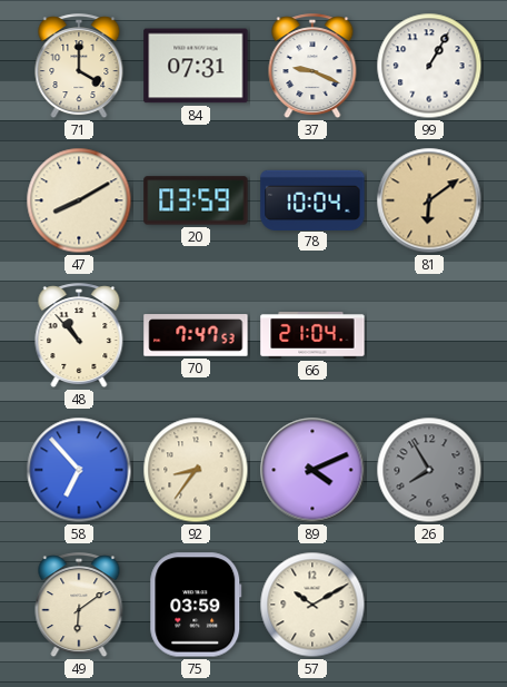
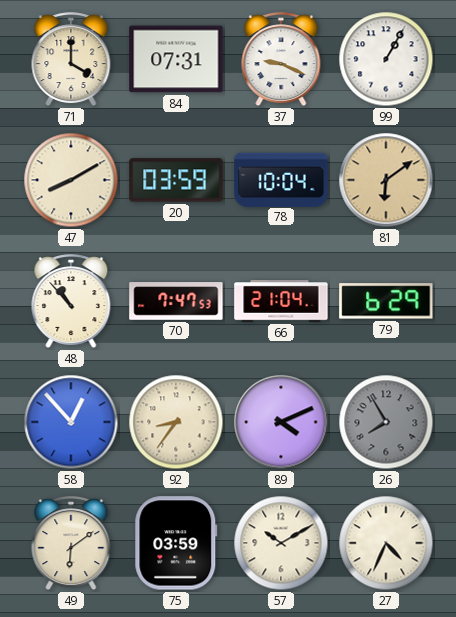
79: none -> 6:29
58: 6:53 -> 12:53
27: none -> 4:34
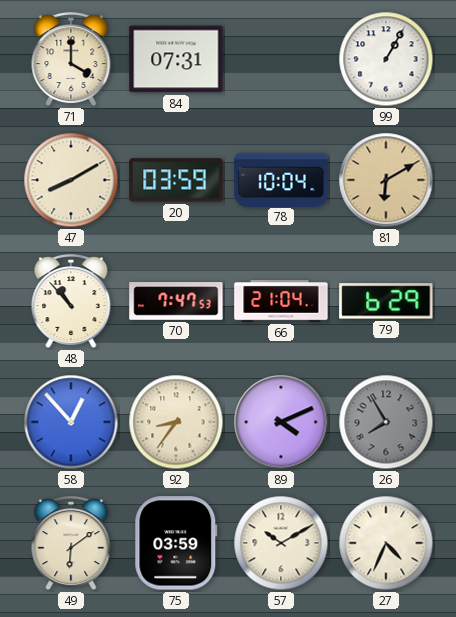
37: 9:19 -> none
81: 6:09 -> 6:10
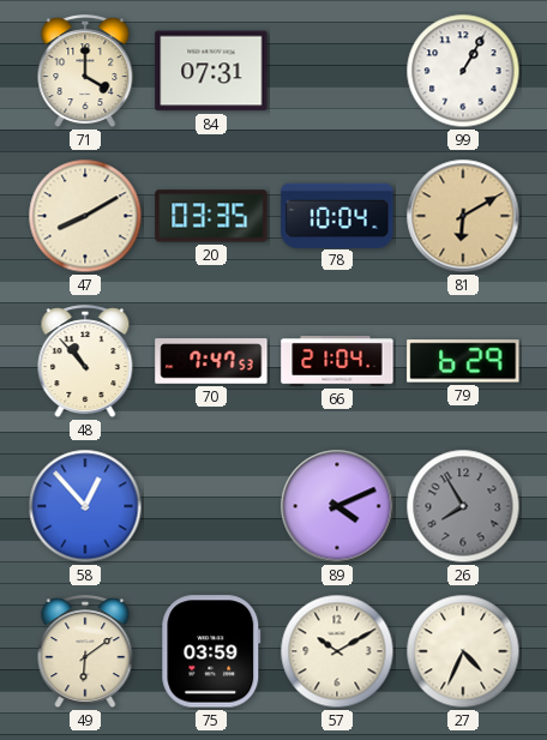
20: 03:59 -> 03:35
92: 8:36 -> none
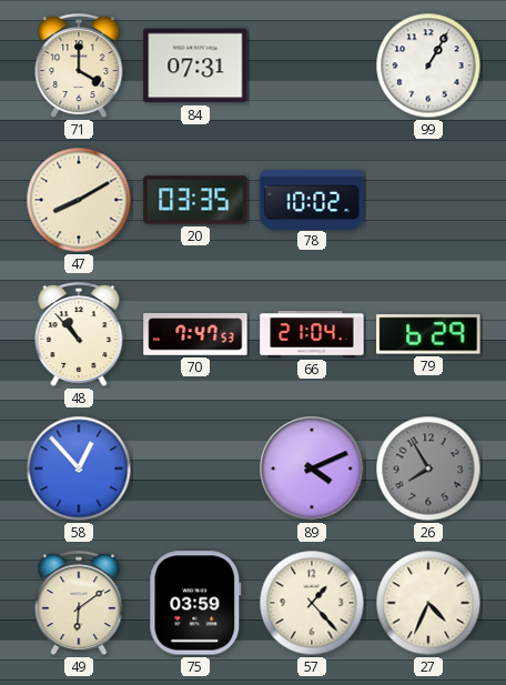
78: 10:04 -> 10:02
81: 6:10 -> none
57: 10:10 -> 1:23
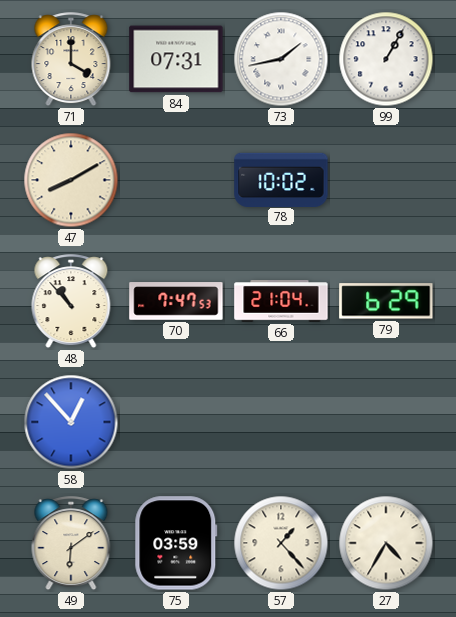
73: none -> 1:43
20: 03:35 -> none
89: 4:11 -> none
26: 7:55 -> none
27: 4:34 -> 4:35
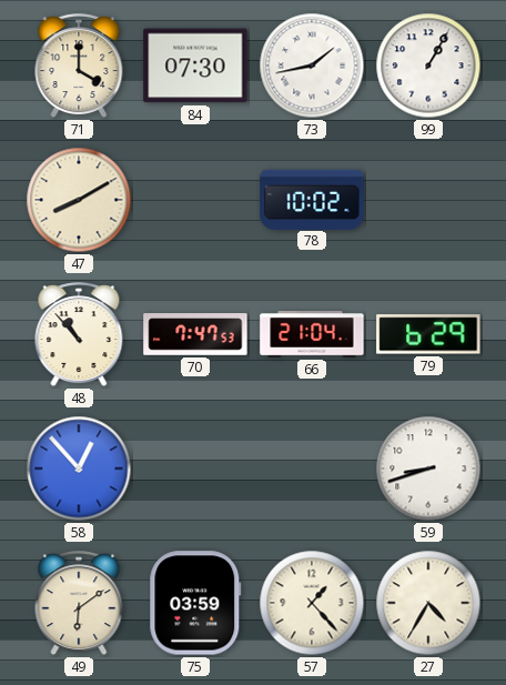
84: 07:31 -> 07:30
59: none -> 8:42
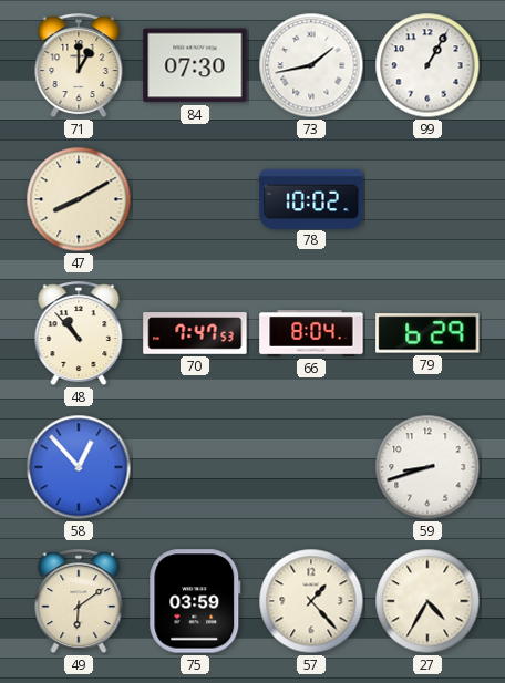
71: 4:00 -> 1:00
66: 21:04 -> 8:04
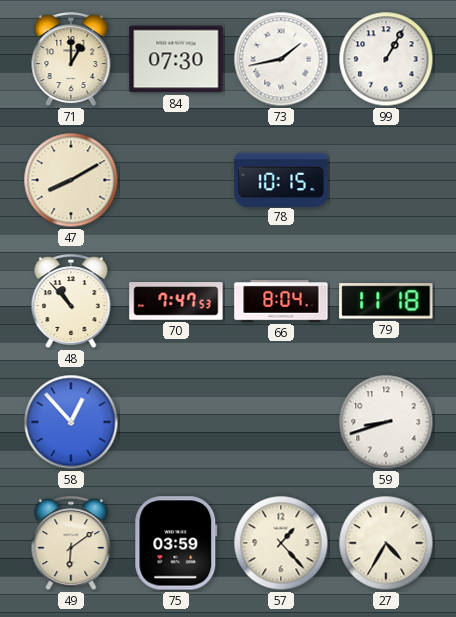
78: 10:02 -> 10:15
79: 6:29 -> 11:18
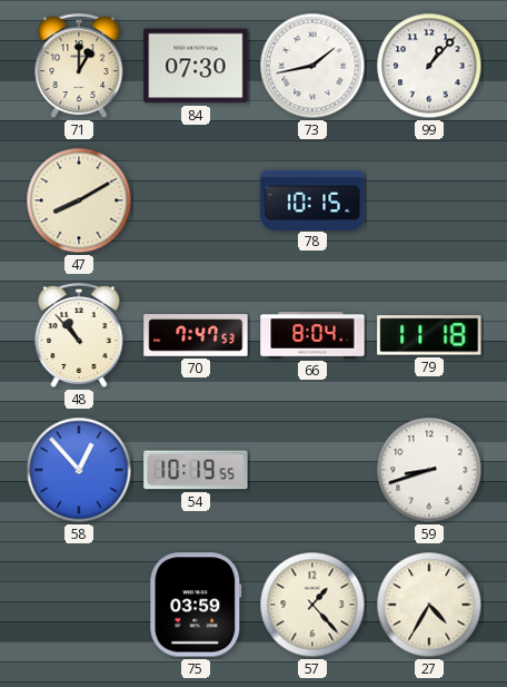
99: 1:05 -> 1:07
54: none -> 10:19
49: 6:09 -> none
